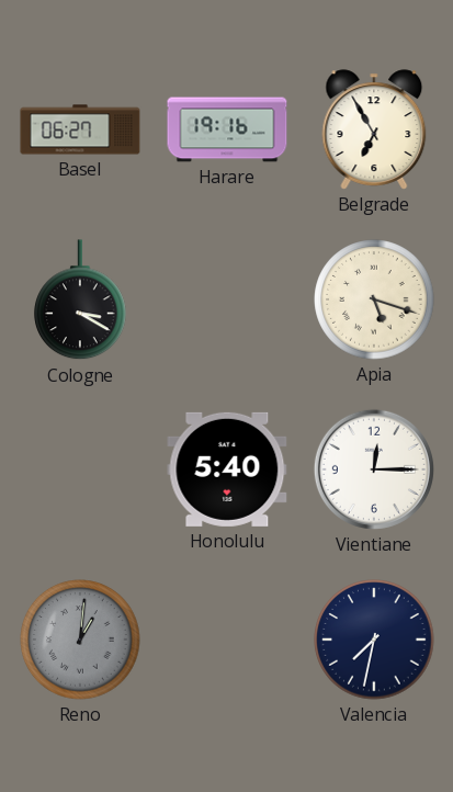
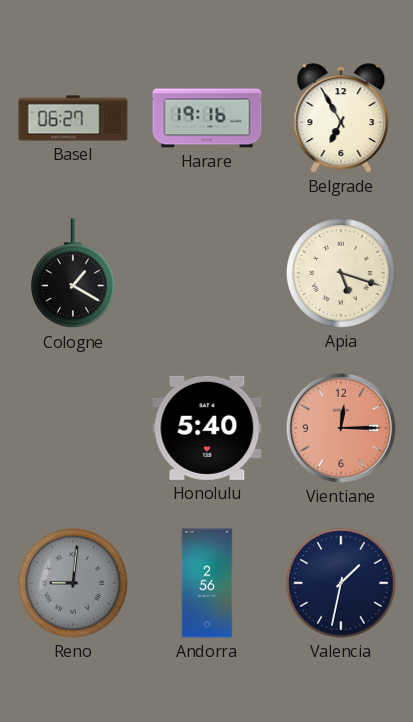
Cologne: 3:20 -> 1:20
Vientiane dial: white -> salmon
Reno: 1:01 -> 9:01
Andorra: none -> 2:56
Valencia: 7:32 -> 1:32
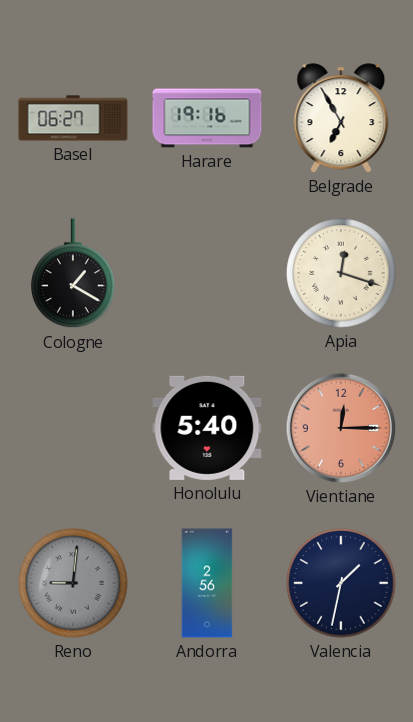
Apia: 5:18 -> 12:18
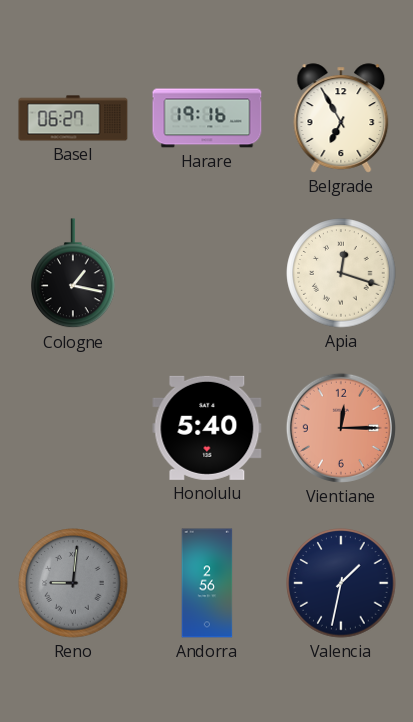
Cologne: 1:20 -> 1:17
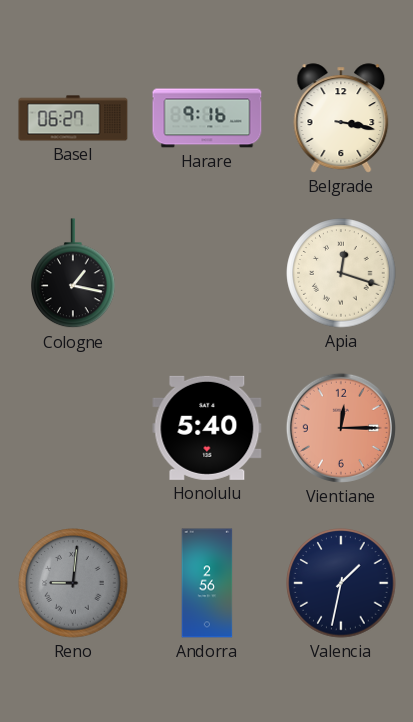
Harare: 19:16 -> 9:16
Belgrade: 6:55 -> 3:17
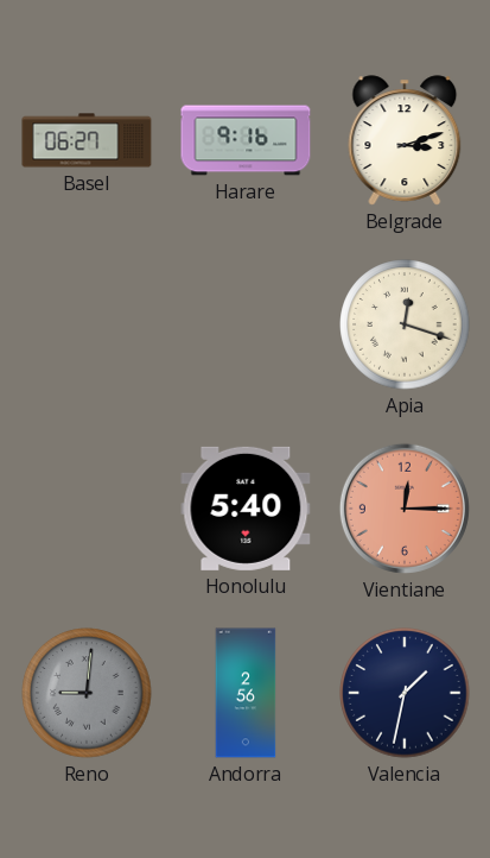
Belgrade: 3:17 -> 3:12
Cologne: 1:17 -> none
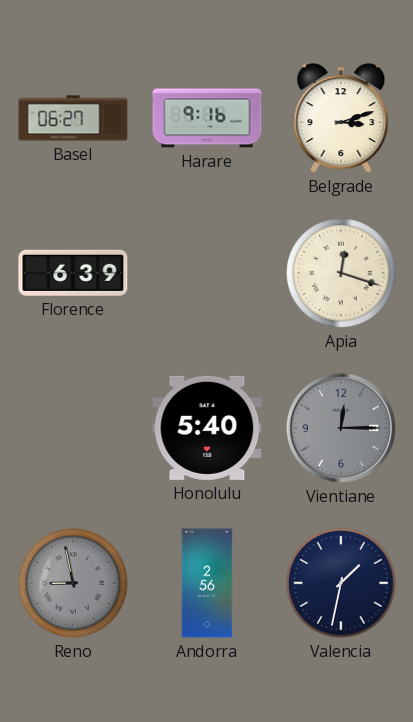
Florence: none -> 6:39
Vientiane dial: salmon -> grey
Reno: 9:01 -> 8:58
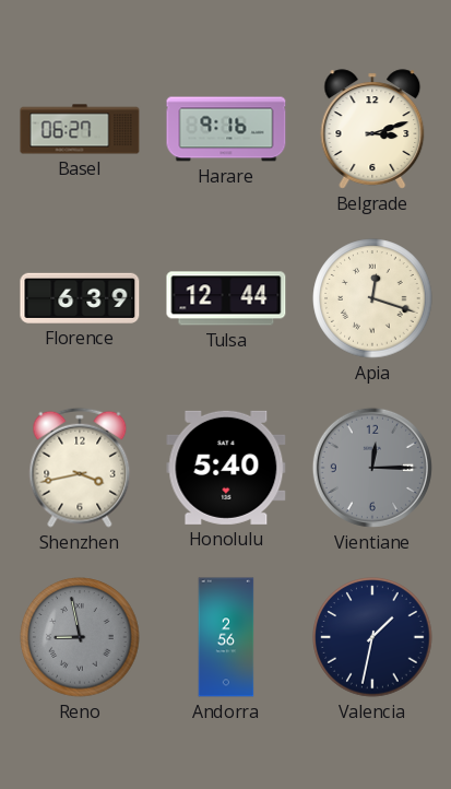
Tulsa: none -> 12:44
Shenzhen: none -> 3:43
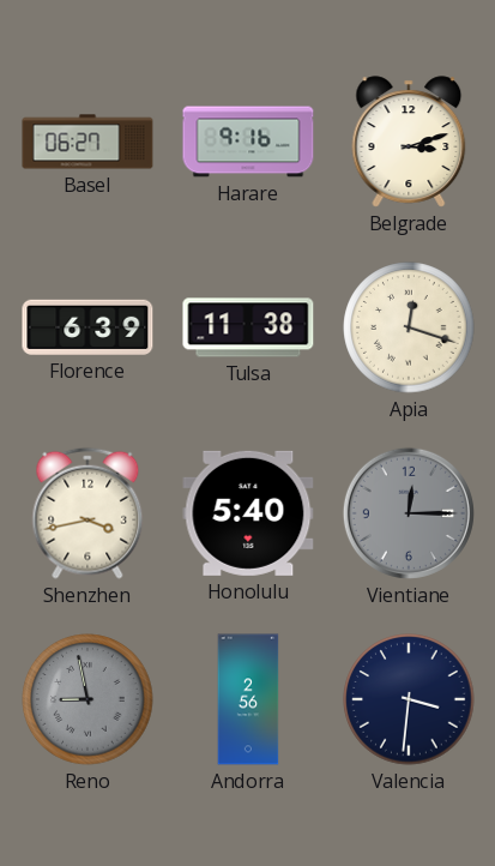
Tulsa: 12:44 -> 11:38
Valencia: 1:32 -> 3:31
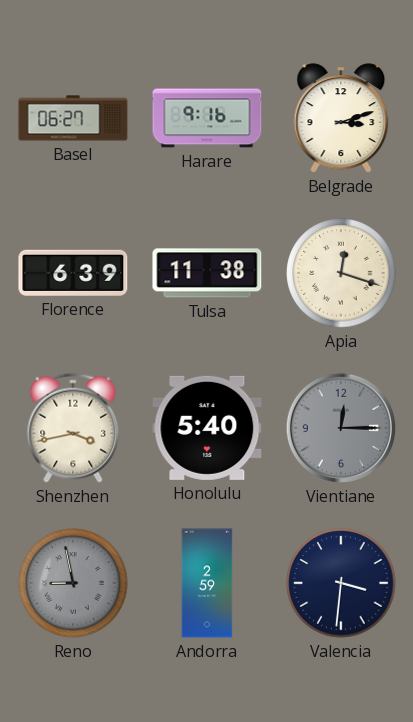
Andorra: 2:56 -> 2:59
